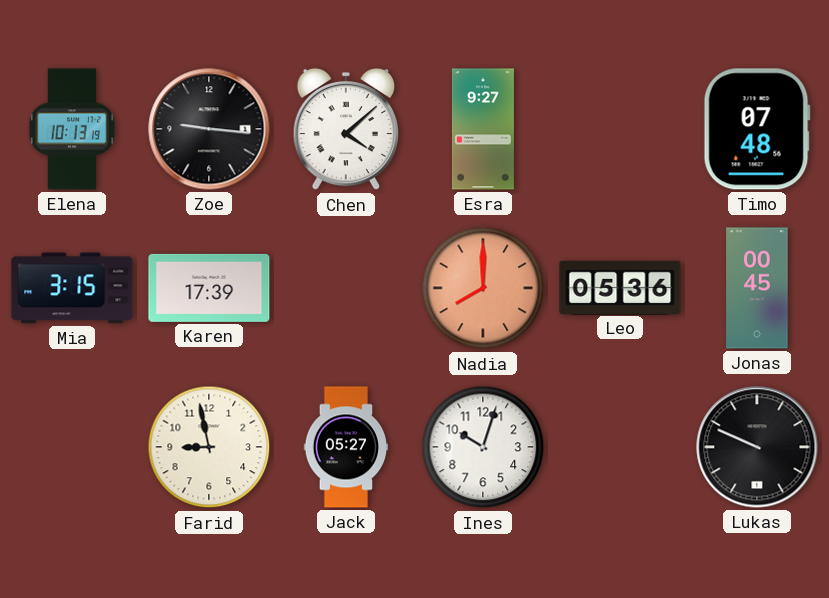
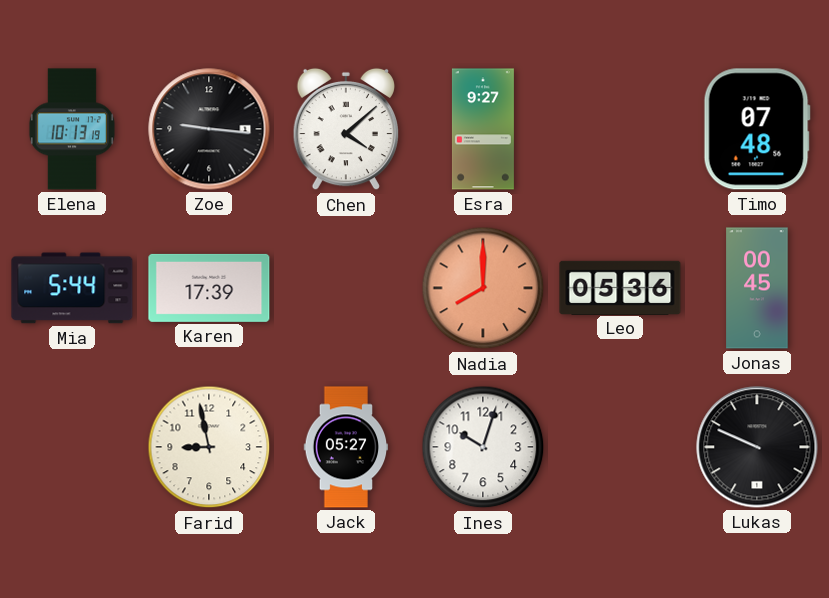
Mia: 3:15 -> 5:44
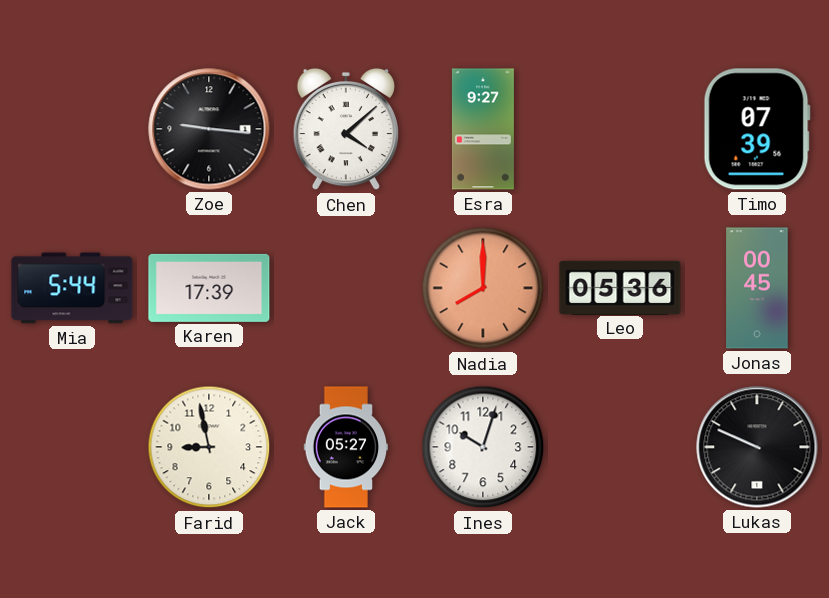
Elena: 10:13 -> none
Timo: 07:48 -> 07:39
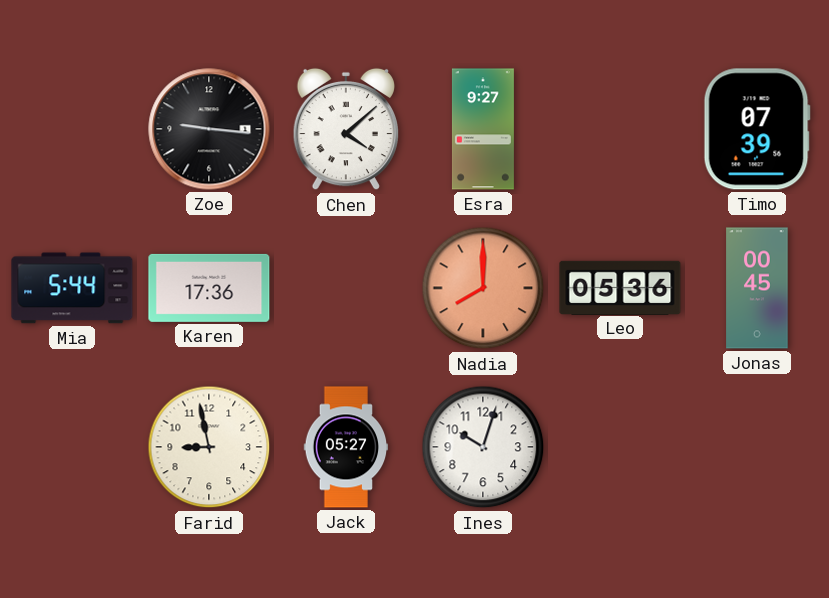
Karen: 17:39 -> 17:36
Lukas: 9:49 -> none
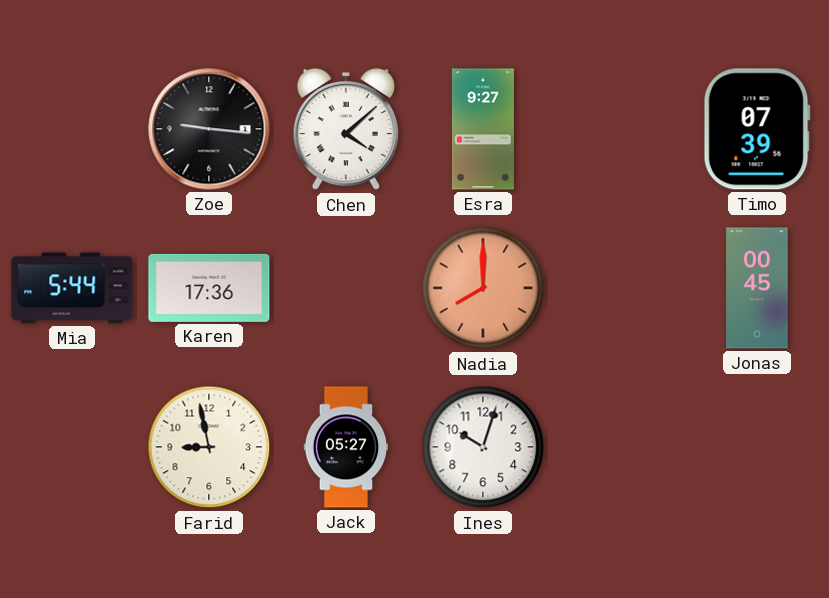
Leo: 05:36 -> none
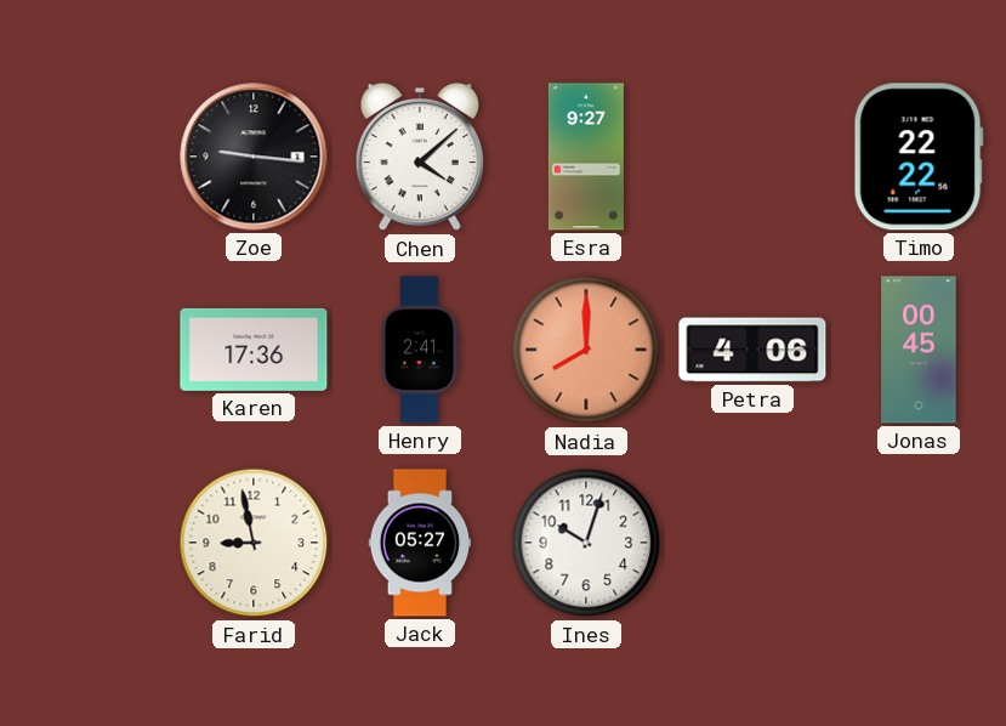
Timo: 07:39 -> 22:22
Mia: 5:44 -> none
Henry: none -> 2:41
Petra: none -> 4:06
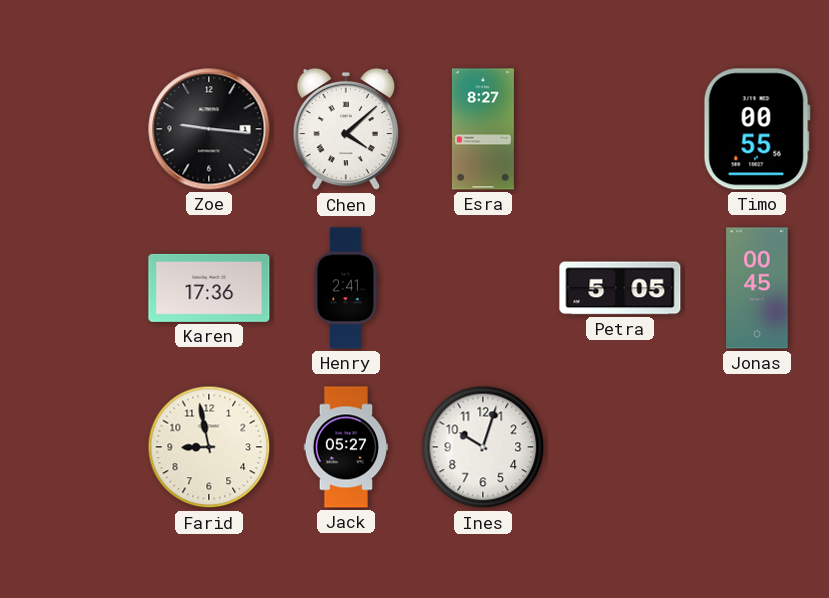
Esra: 9:27 -> 8:27
Timo: 22:22 -> 00:55
Nadia: 8:00 -> none
Petra: 4:06 -> 5:05
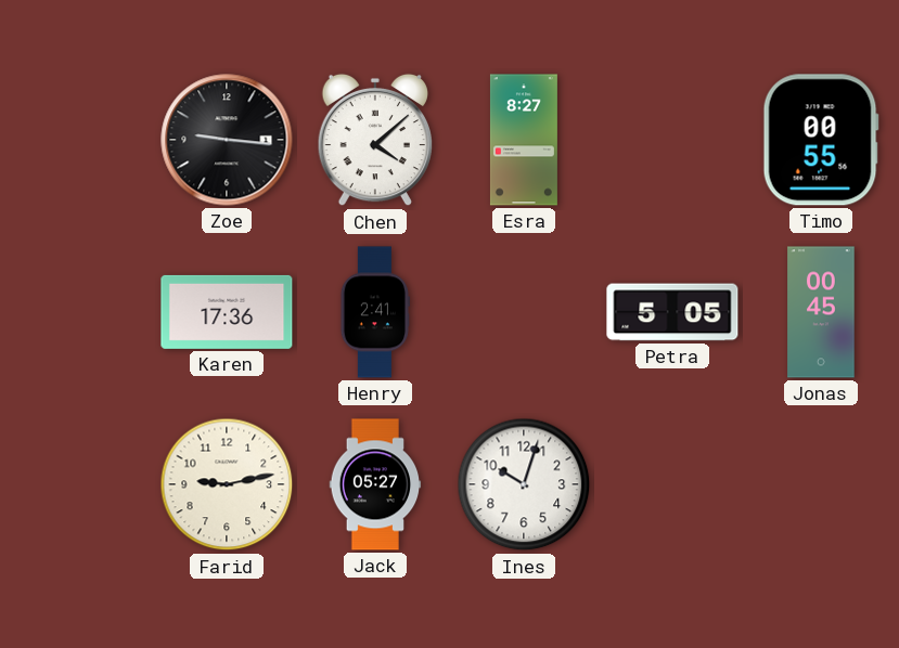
Farid: 8:58 -> 9:13
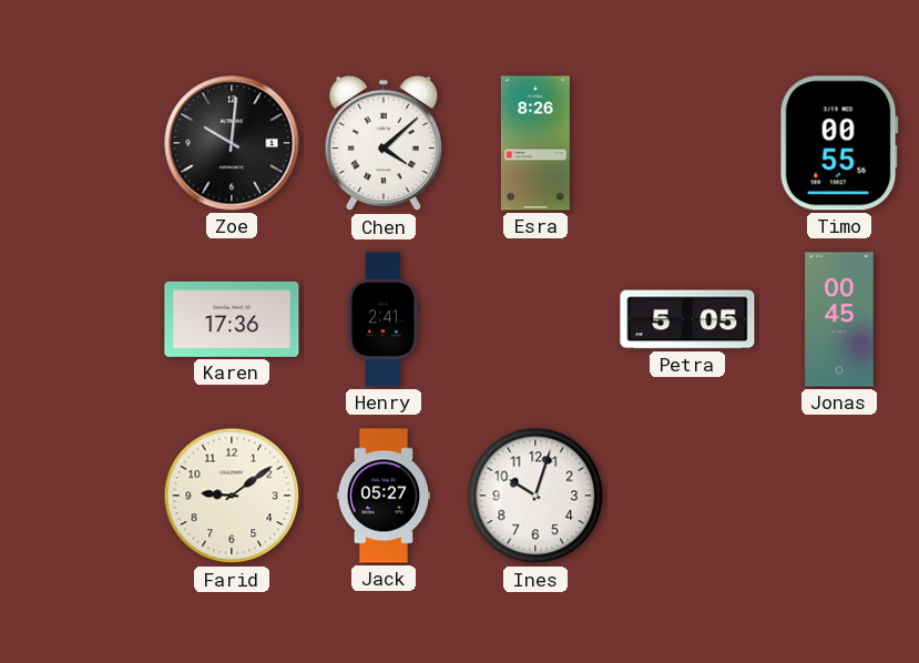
Zoe: 9:16 -> 10:01
Esra: 8:27 -> 8:26
Farid: 9:13 -> 9:09
